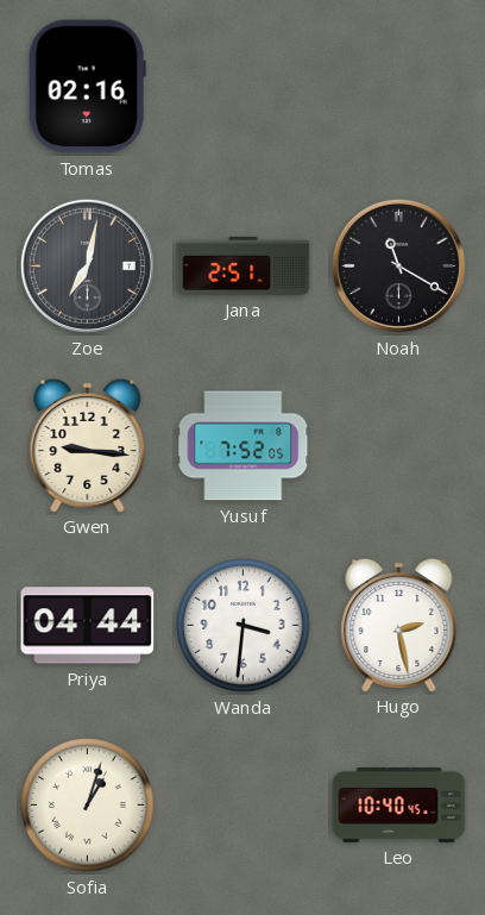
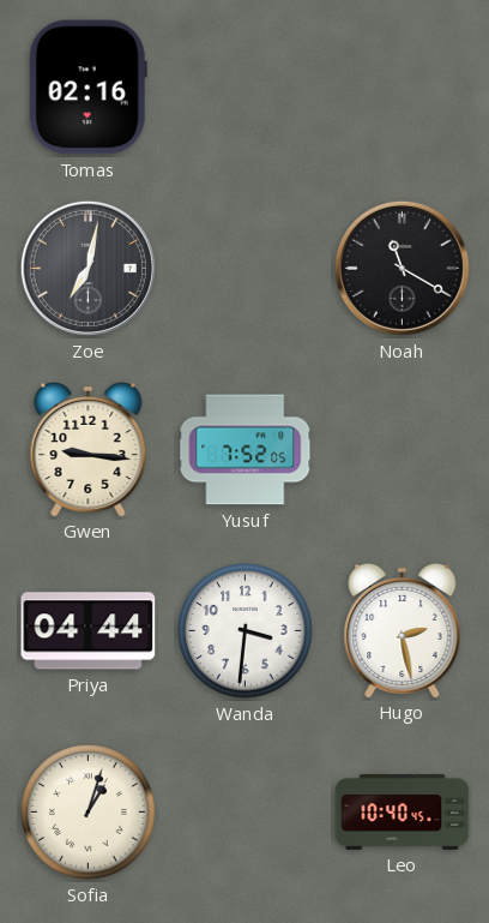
Jana: 2:51 -> none
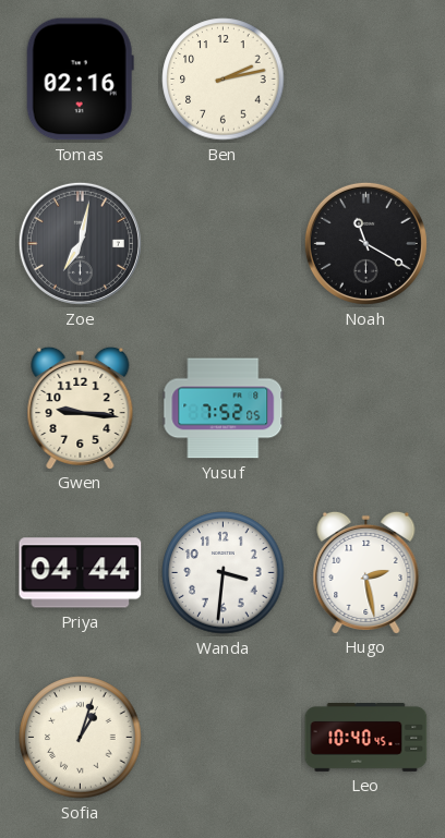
Ben: none -> 2:13
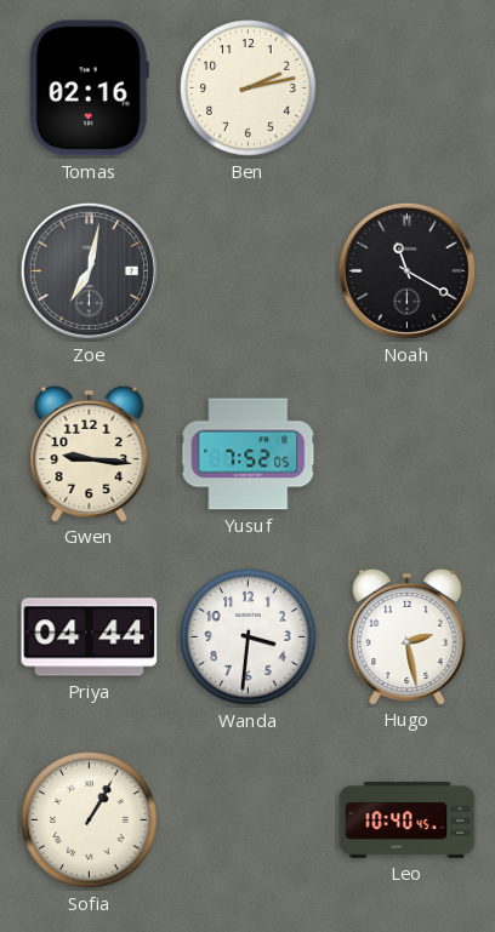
Sofia: 1:03 -> 1:05
